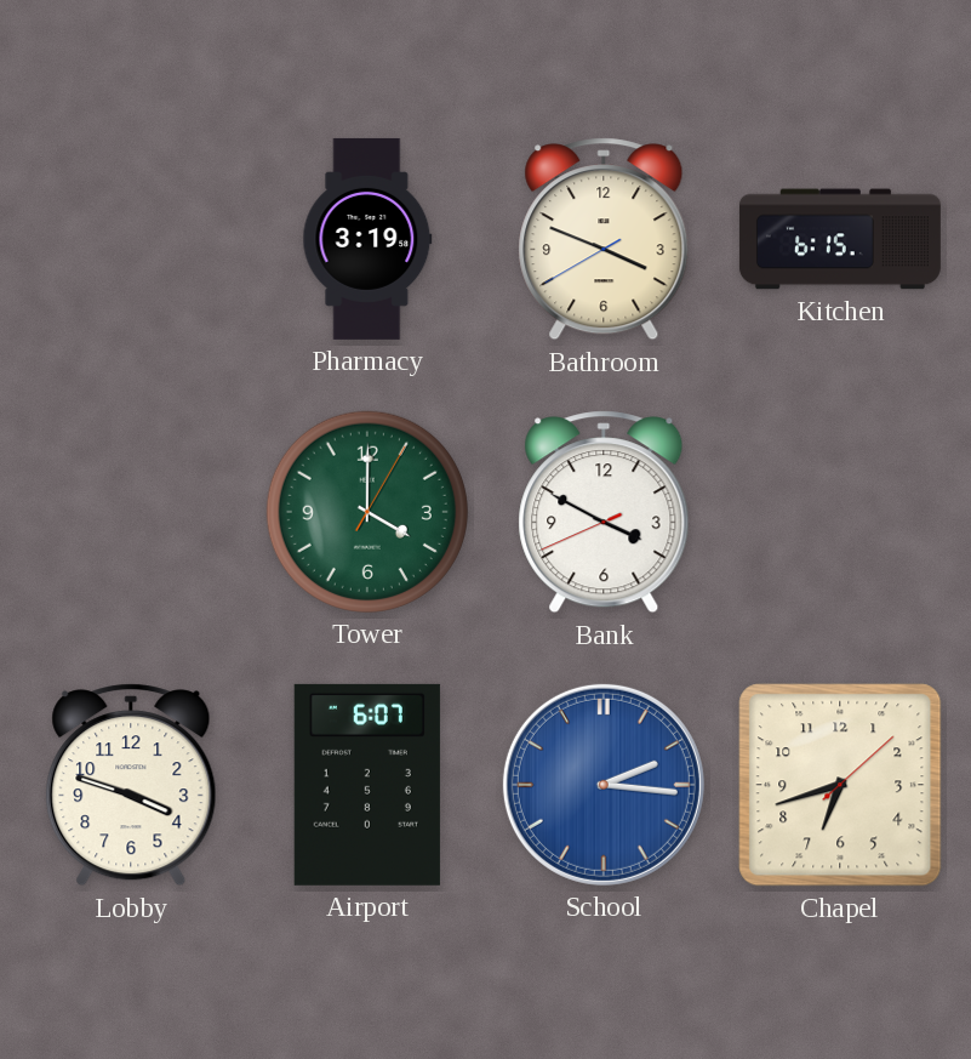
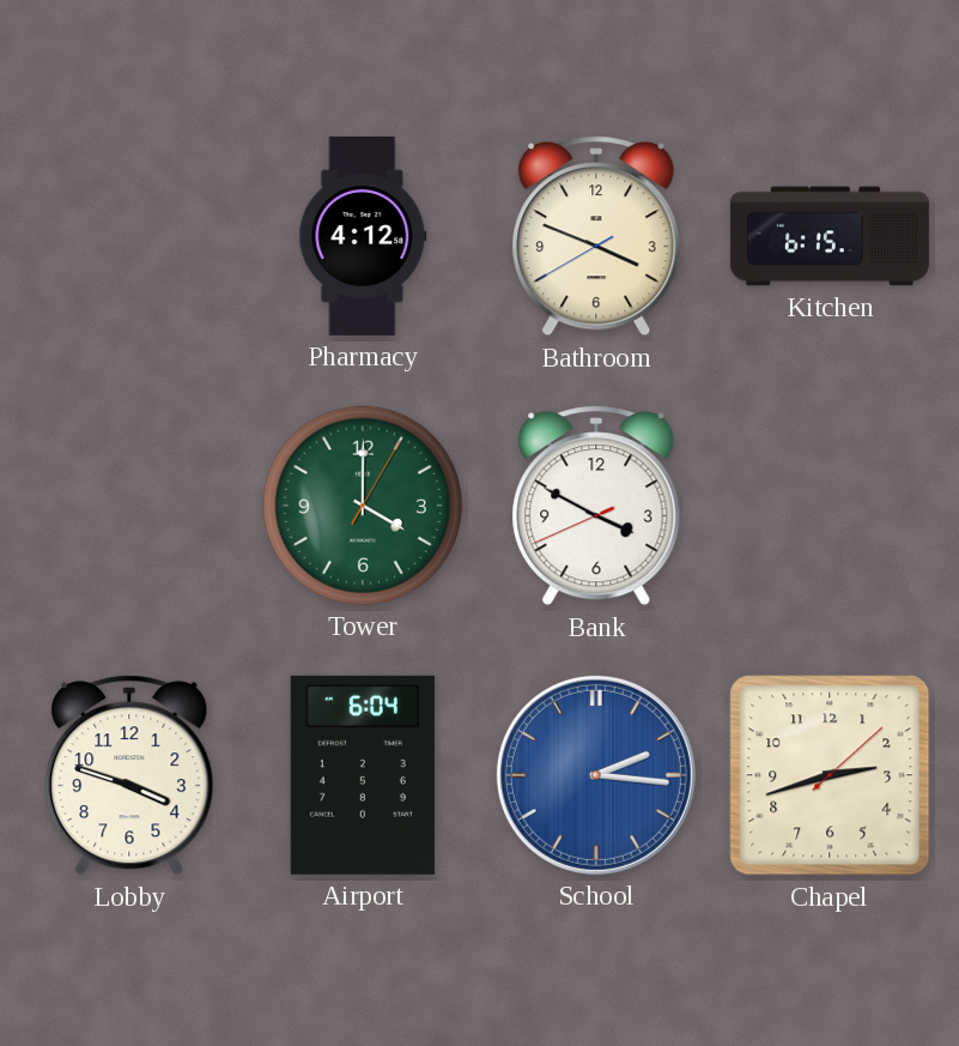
Pharmacy: 3:19 -> 4:12
Airport: 6:07 -> 6:04
Chapel: 6:42 -> 2:42
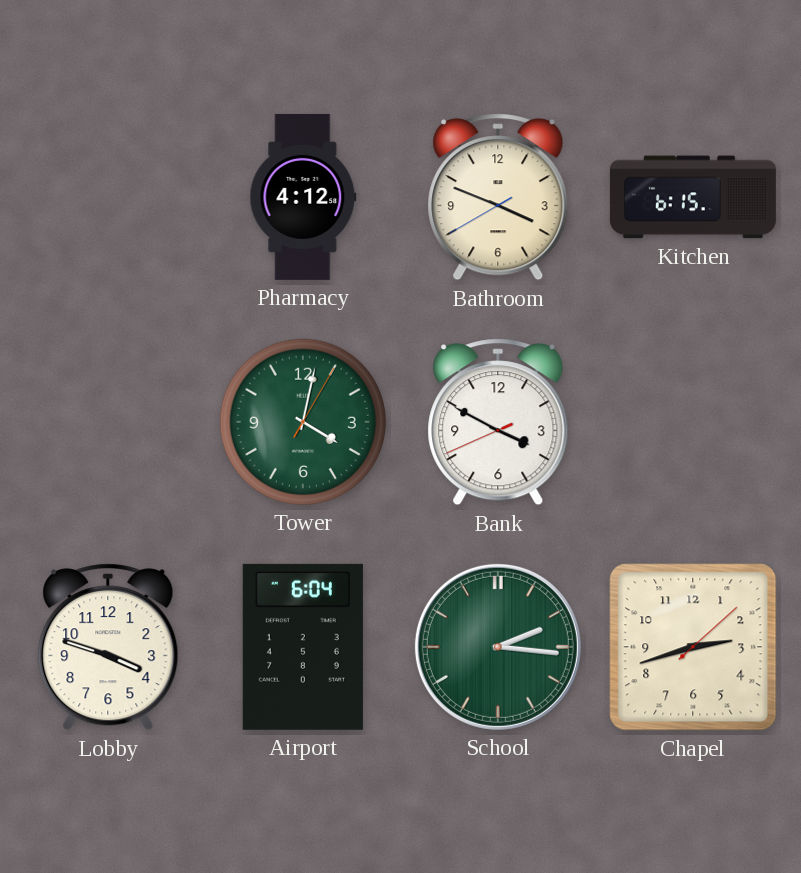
Tower: 4:00 -> 4:02
School dial: blue -> green
